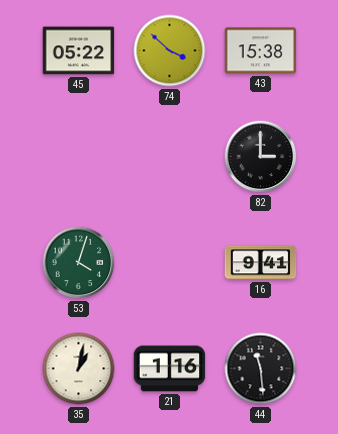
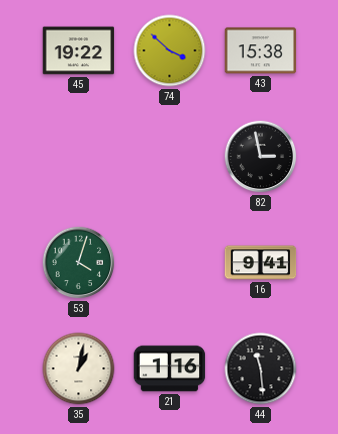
45: 05:22 -> 19:22
82: 3:00 -> 2:58
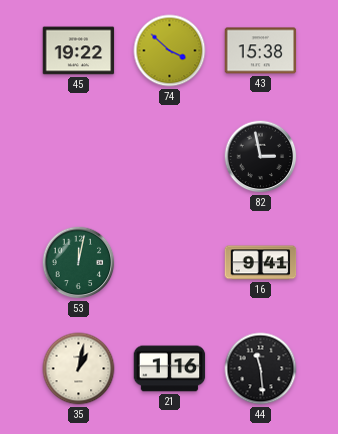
53: 4:03 -> 12:02
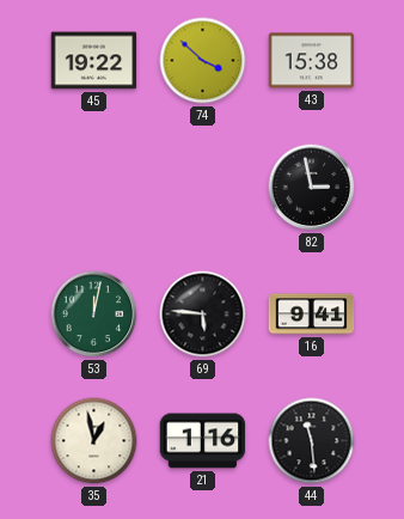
69: none -> 5:46
35: 1:02 -> 12:58
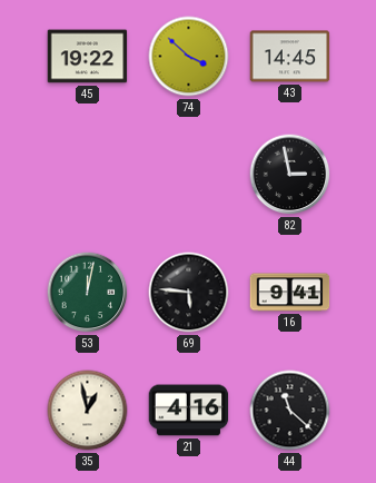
43: 15:38 -> 14:45
21: 1:16 -> 4:16
44: 11:29 -> 11:22
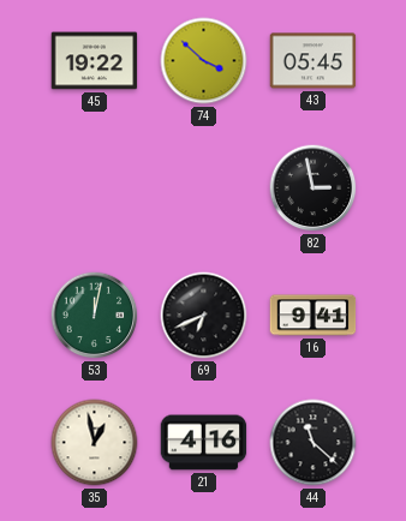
43: 14:45 -> 05:45
69: 5:46 -> 6:41
